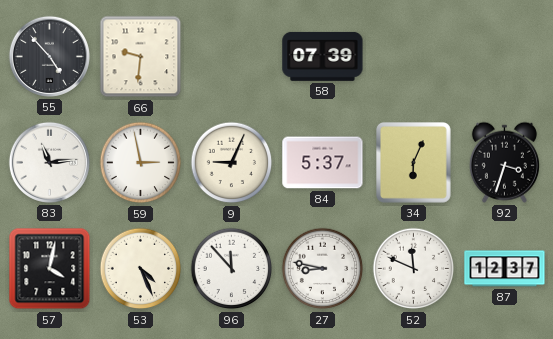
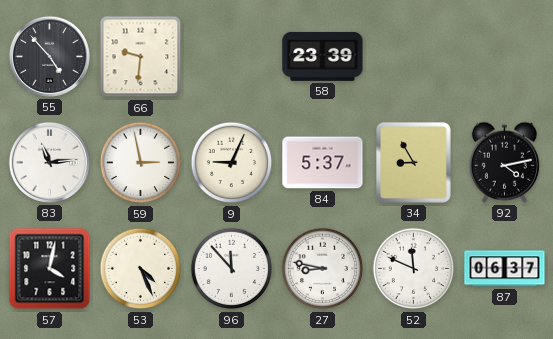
58: 07:39 -> 23:39
34: 6:04 -> 8:55
92: 3:33 -> 4:13
87: 12:37 -> 06:37
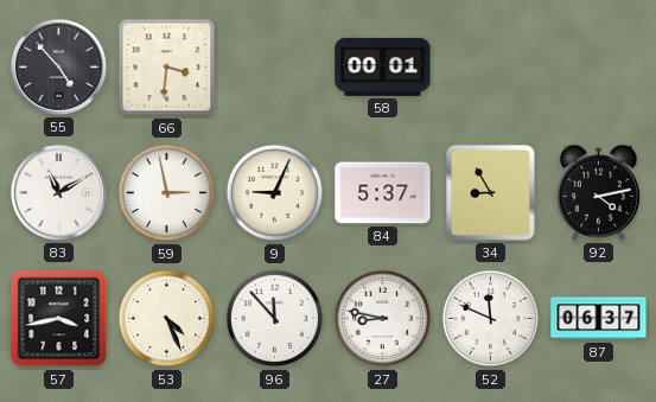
66: 9:31 -> 3:31
58: 23:39 -> 00:01
83: 11:14 -> 11:10
57: 4:02 -> 3:43
